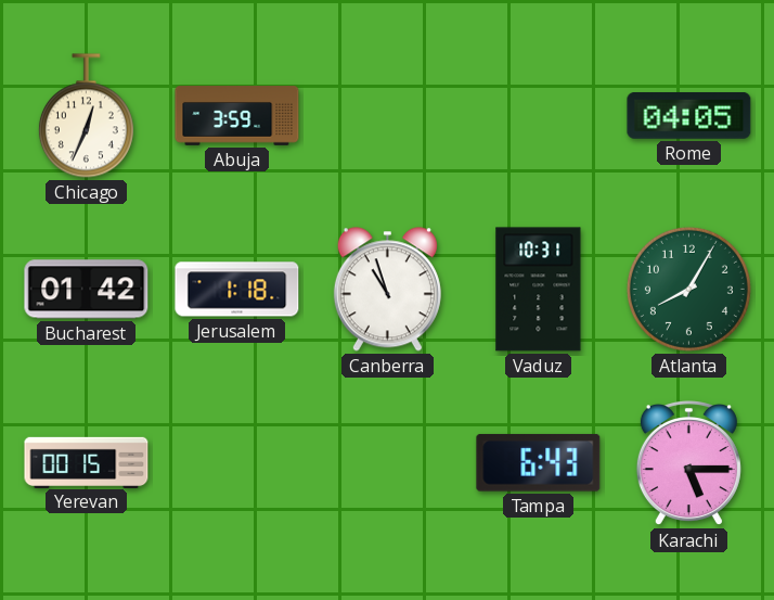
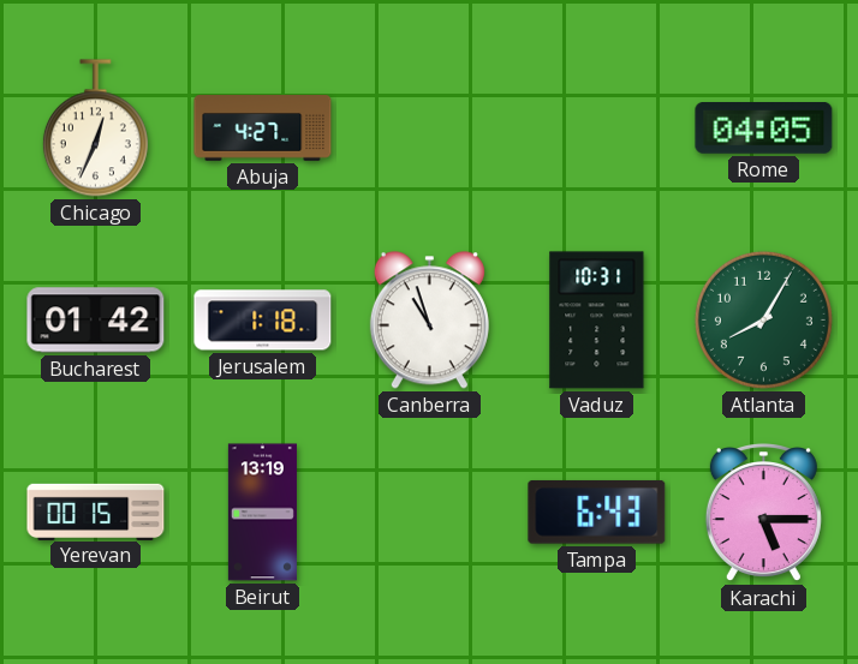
Abuja: 3:59 -> 4:27
Beirut: none -> 13:19
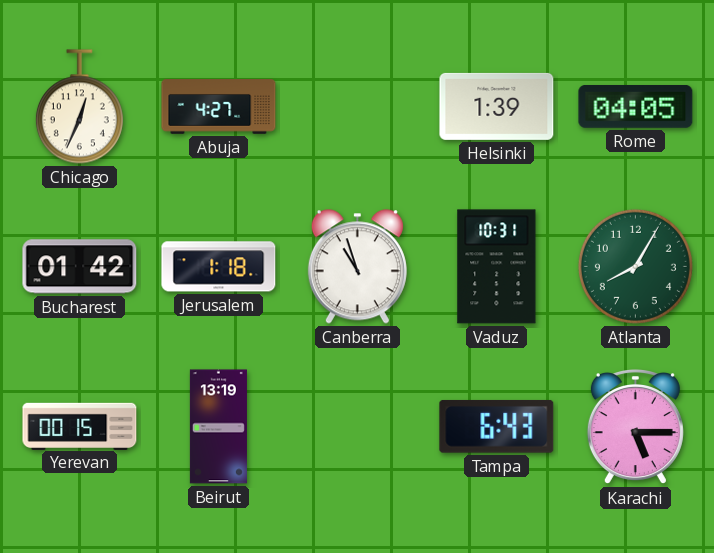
Helsinki: none -> 1:39
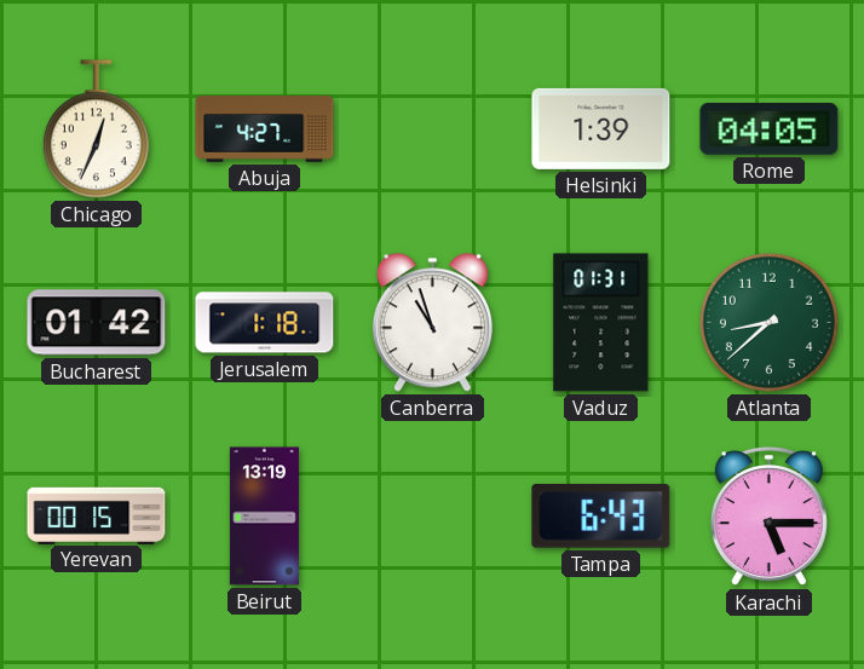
Vaduz: 10:31 -> 01:31
Atlanta: 8:05 -> 8:38
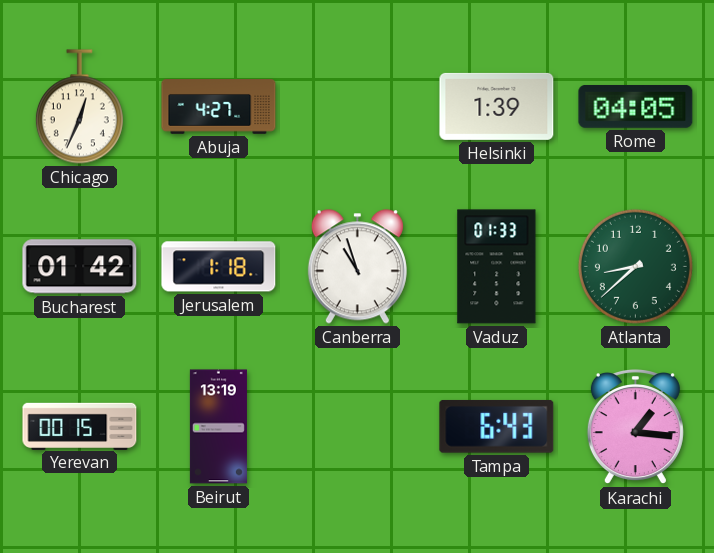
Vaduz: 01:31 -> 01:33
Karachi: 5:15 -> 1:16
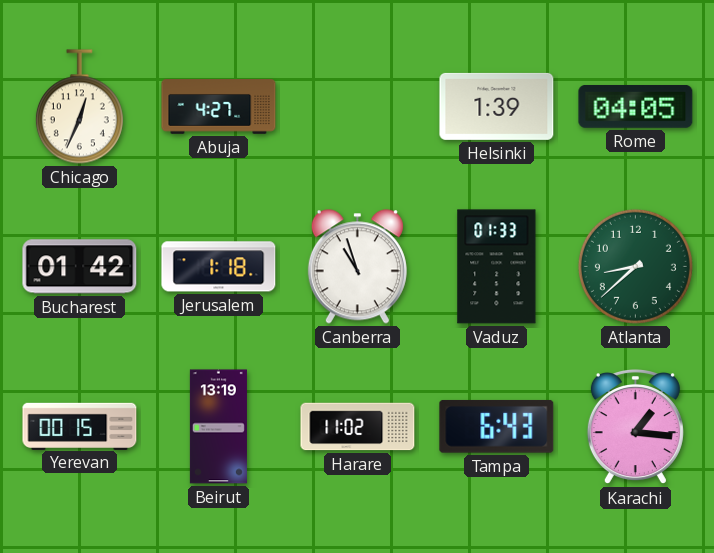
Harare: none -> 11:02
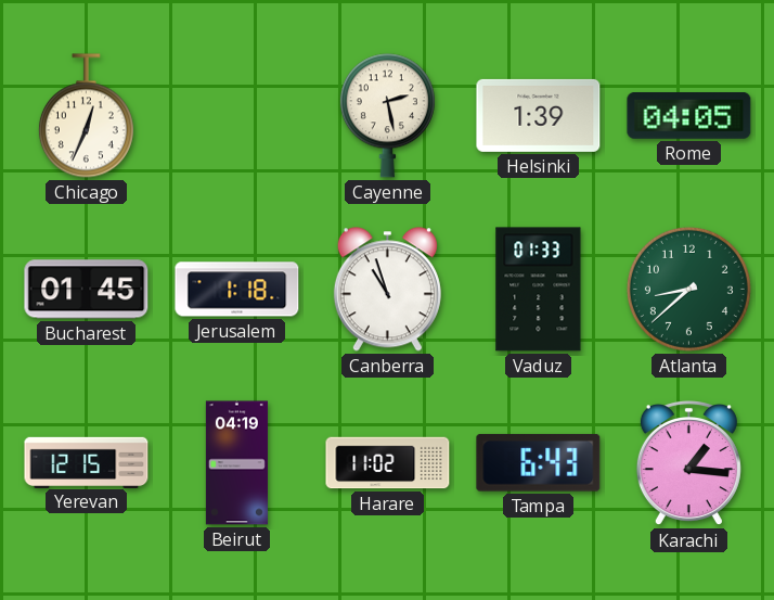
Abuja: 4:27 -> none
Cayenne: none -> 2:28
Bucharest: 01:42 -> 01:45
Yerevan: 00:15 -> 12:15
Beirut: 13:19 -> 04:19
